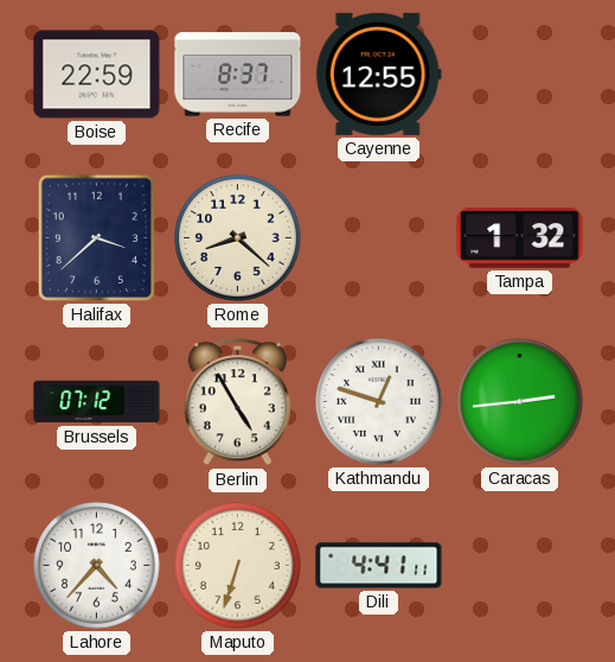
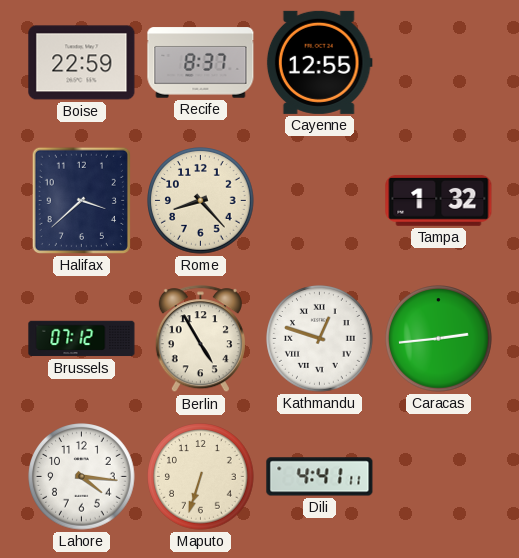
Rome: 8:22 -> 8:23
Lahore: 4:37 -> 4:16
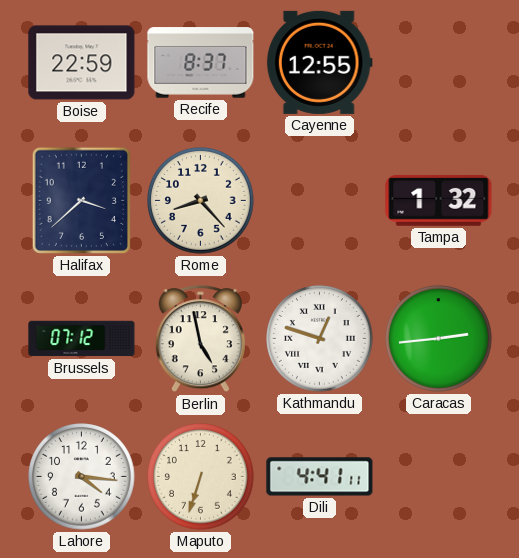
Berlin: 4:55 -> 4:58
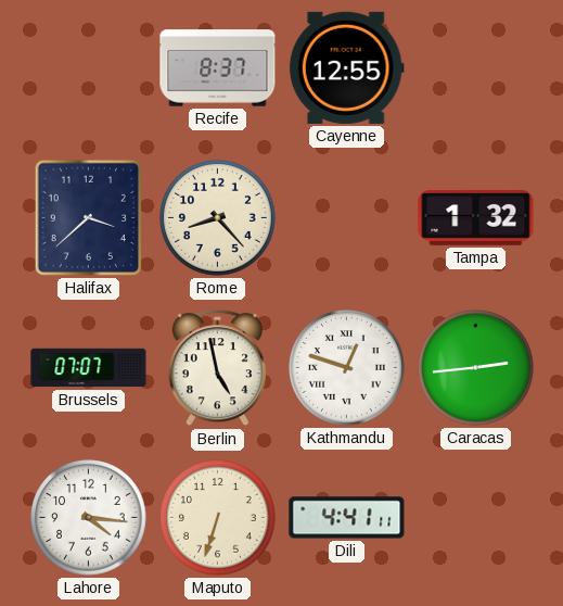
Boise: 22:59 -> none
Brussels: 07:12 -> 07:07
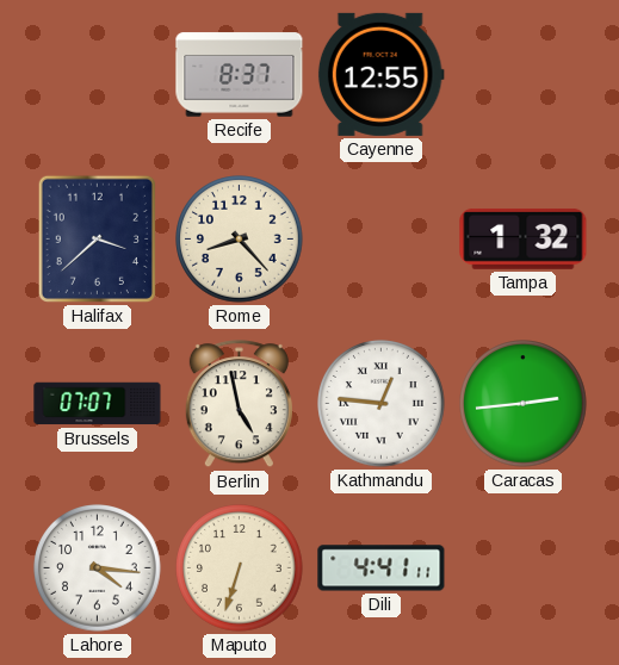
Kathmandu: 12:48 -> 12:46
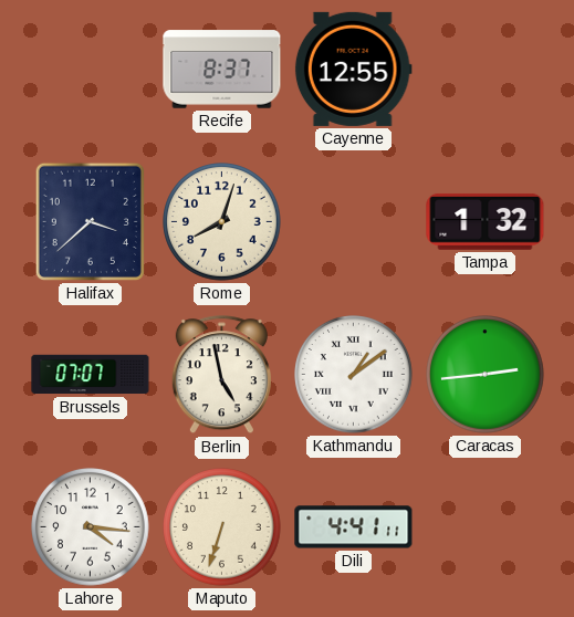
Rome: 8:23 -> 8:03
Kathmandu: 12:46 -> 1:09
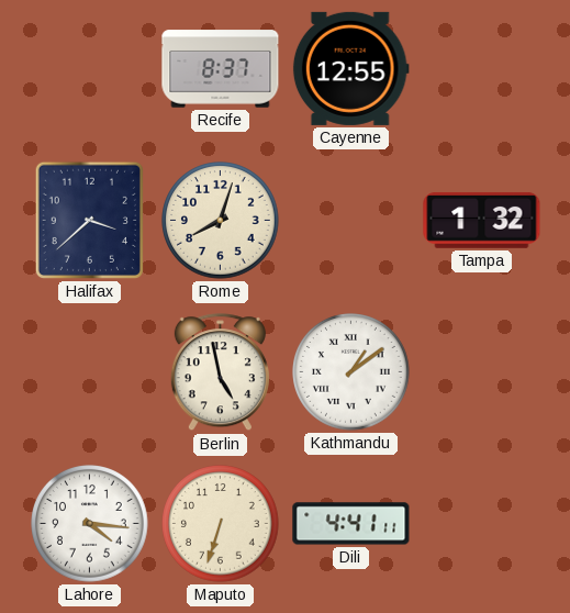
Brussels: 07:07 -> none
Caracas: 2:44 -> none
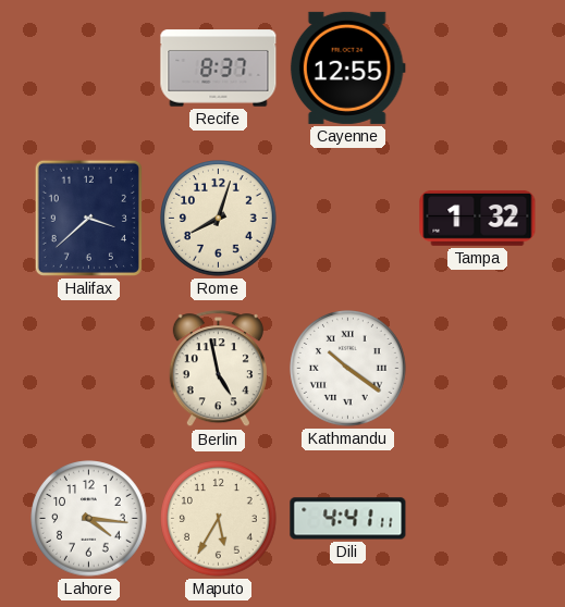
Kathmandu: 1:09 -> 10:21
Maputo: 6:33 -> 5:35
